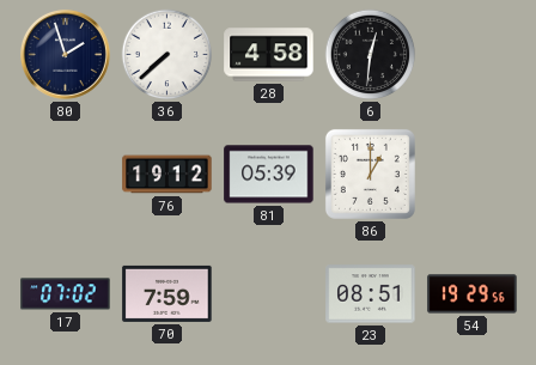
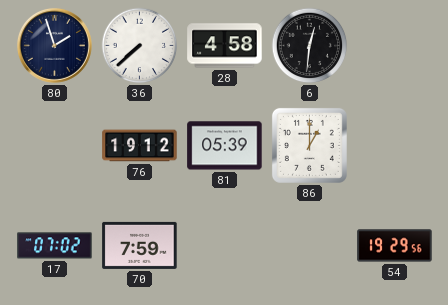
23: 08:51 -> none
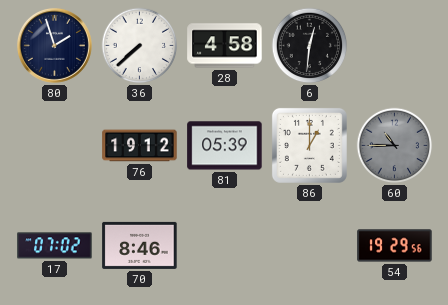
60: none -> 10:45
70: 7:59 -> 8:46
